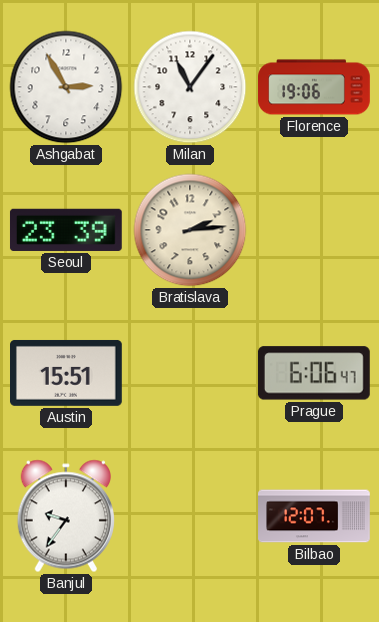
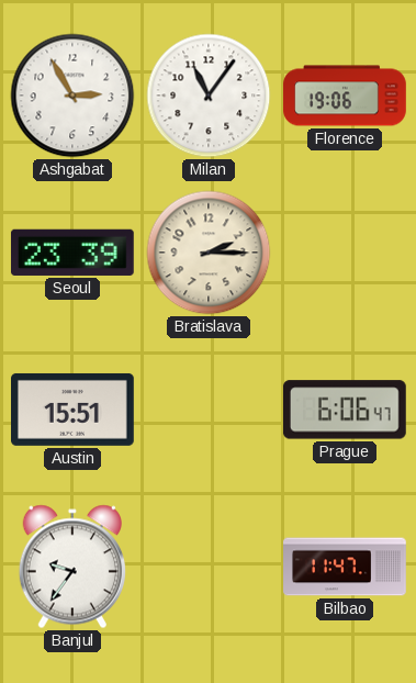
Bratislava: 2:14 -> 2:15
Bilbao: 12:07 -> 11:47
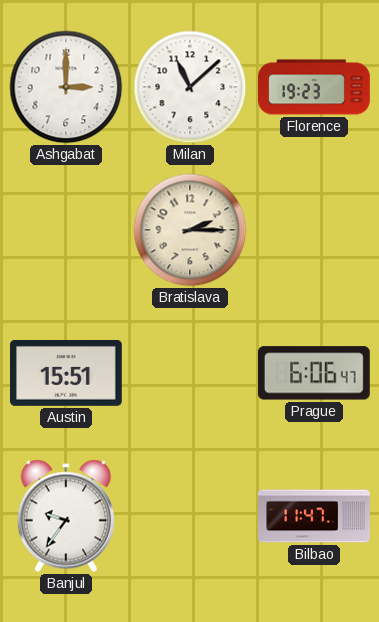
Ashgabat: 2:55 -> 3:00
Milan: 11:06 -> 11:08
Florence: 19:06 -> 19:23
Seoul: 23:39 -> none
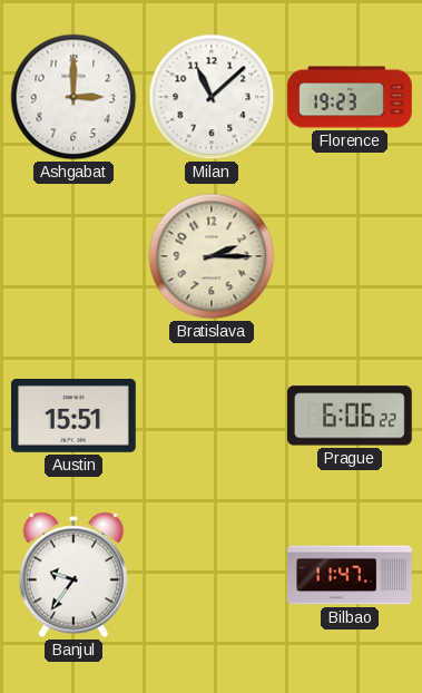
Prague: 6:06:47 -> 6:06:22
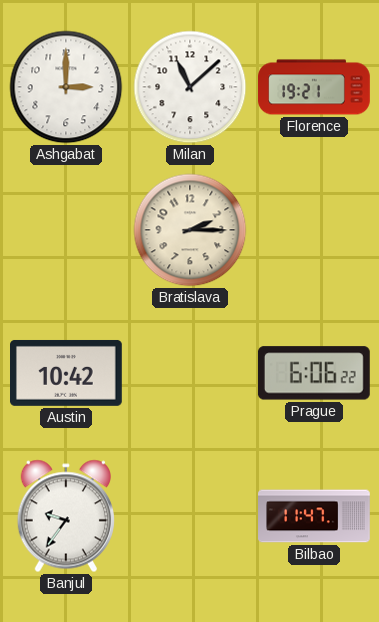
Florence: 19:23 -> 19:21
Austin: 15:51 -> 10:42
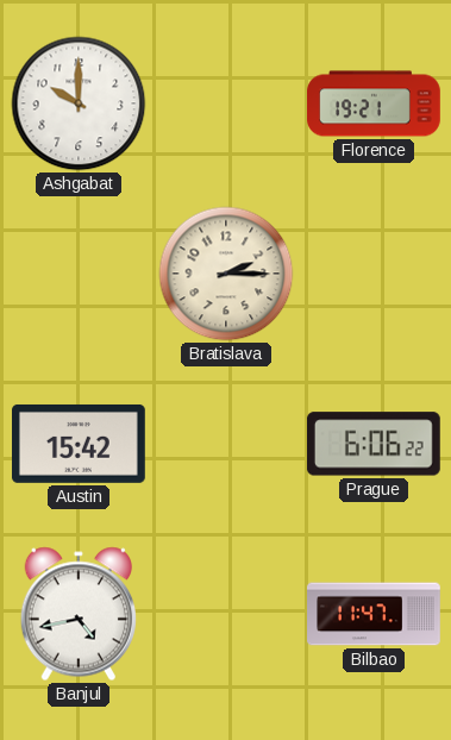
Ashgabat: 3:00 -> 10:00
Milan: 11:08 -> none
Austin: 10:42 -> 15:42
Banjul: 9:36 -> 4:43
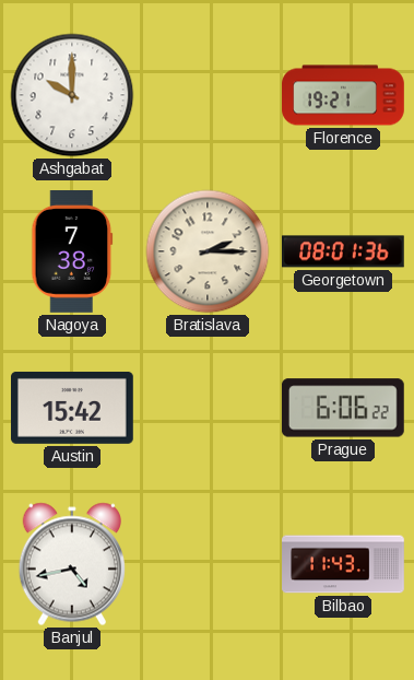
Nagoya: none -> 7:38
Georgetown: none -> 08:01
Bilbao: 11:47 -> 11:43
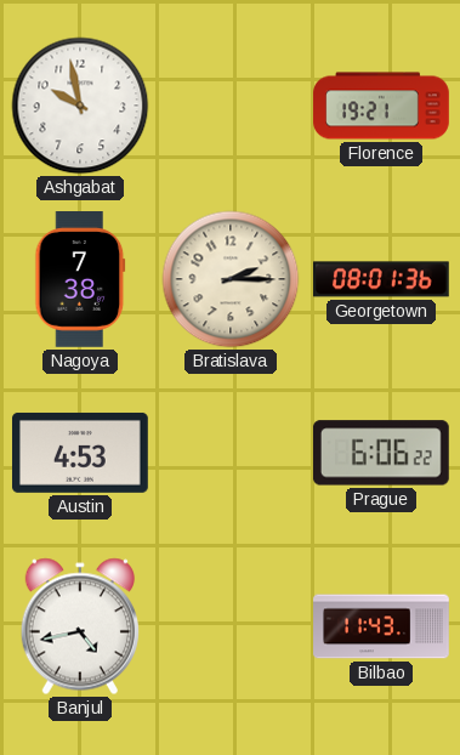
Ashgabat: 10:00 -> 9:58
Austin: 15:42 -> 4:53
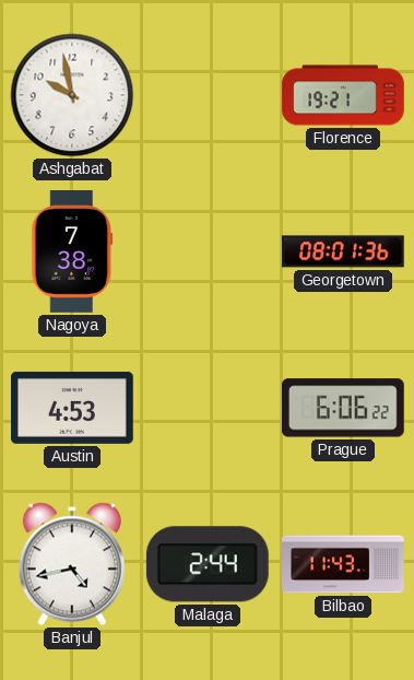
Bratislava: 2:15 -> none
Malaga: none -> 2:44
